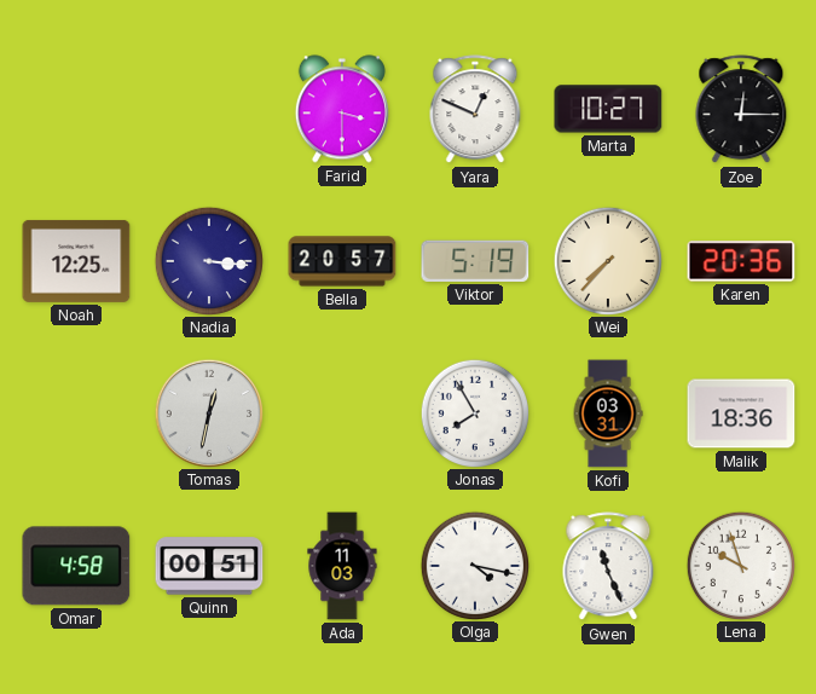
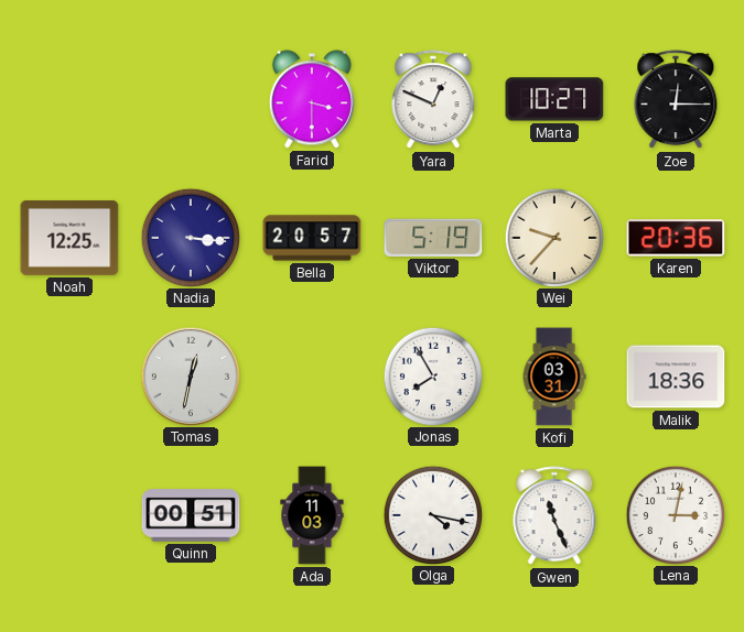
Wei: 7:37 -> 9:37
Omar: 4:58 -> none
Lena: 9:57 -> 3:02
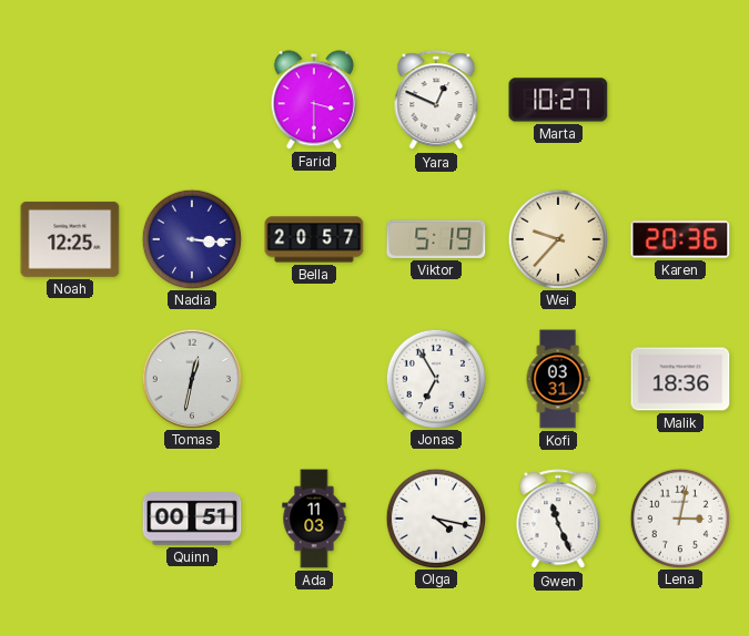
Zoe: 12:15 -> none
Jonas: 7:55 -> 6:55
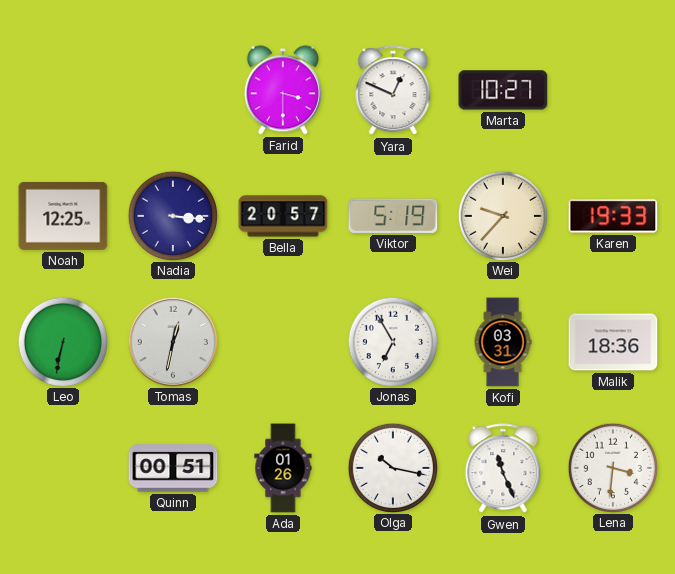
Karen: 20:36 -> 19:33
Leo: none -> 6:32
Ada: 11:03 -> 01:26
Olga: 4:17 -> 10:17
Lena: 3:02 -> 3:31
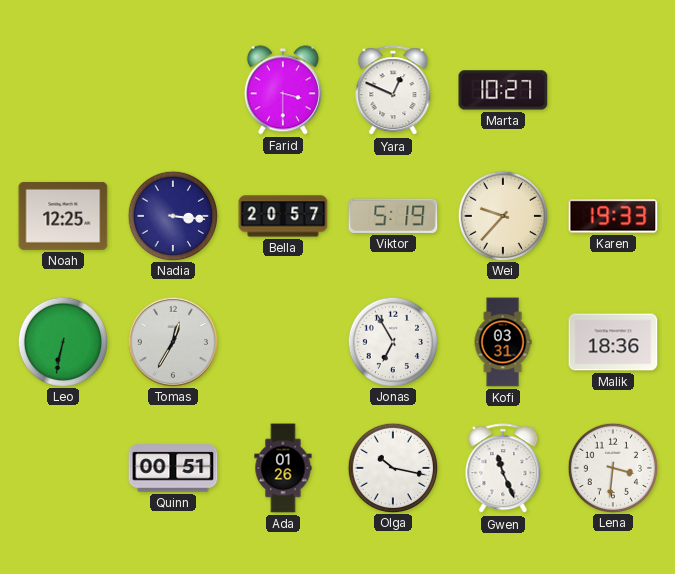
Tomas: 12:32 -> 12:35
